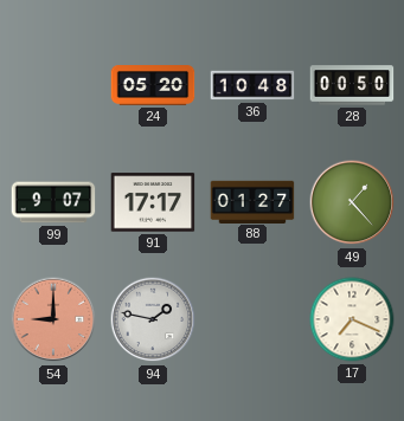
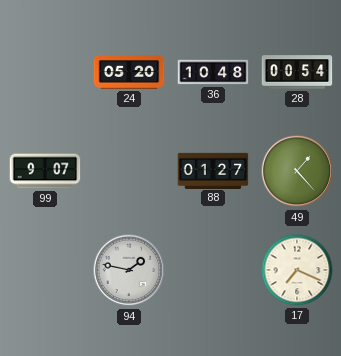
28: 00:50 -> 00:54
91: 17:17 -> none
54: 9:00 -> none
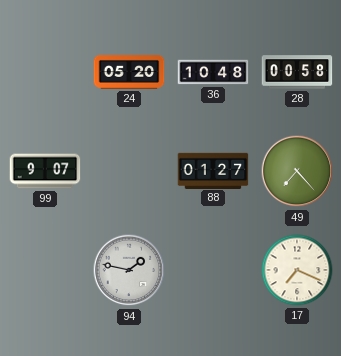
28: 00:54 -> 00:58
49: 1:23 -> 7:23
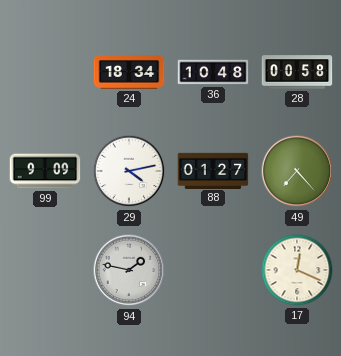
24: 05:20 -> 18:34
99: 9:07 -> 9:09
29: none -> 4:13
17: 7:19 -> 12:19
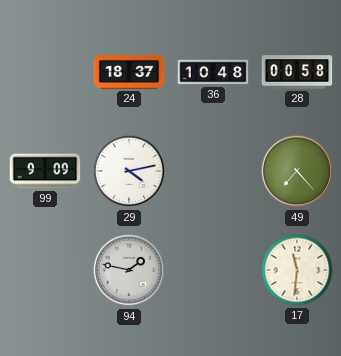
24: 18:34 -> 18:37
88: 01:27 -> none
17: 12:19 -> 11:31
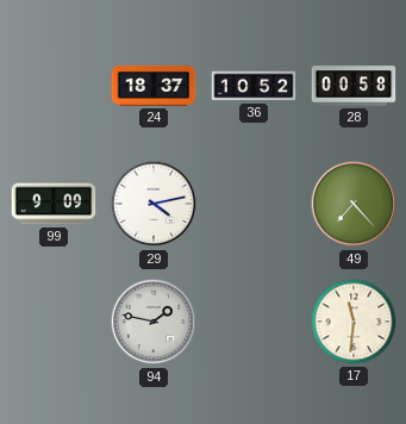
36: 10:48 -> 10:52
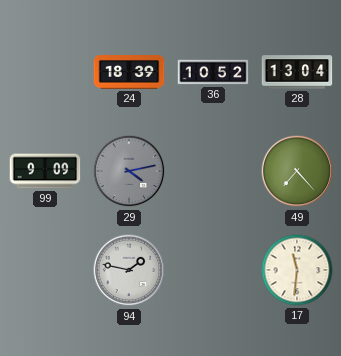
24: 18:37 -> 18:39
28: 00:58 -> 13:04
29 dial: white -> grey
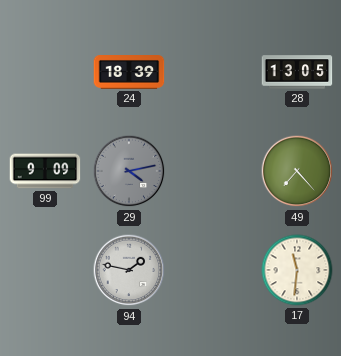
36: 10:52 -> none
28: 13:04 -> 13:05
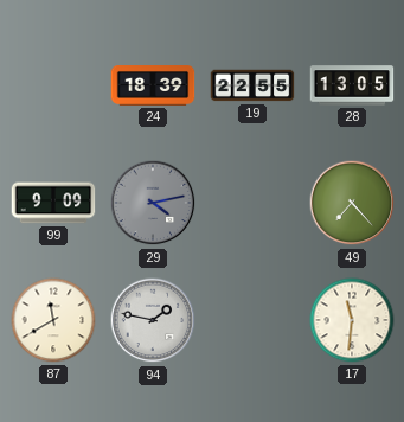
19: none -> 22:55
87: none -> 11:40
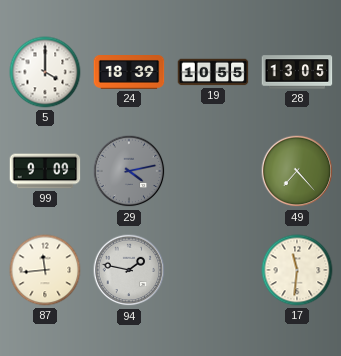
5: none -> 4:00
19: 22:55 -> 10:55
87: 11:40 -> 11:44
